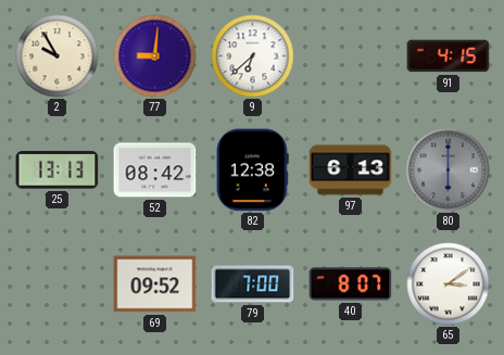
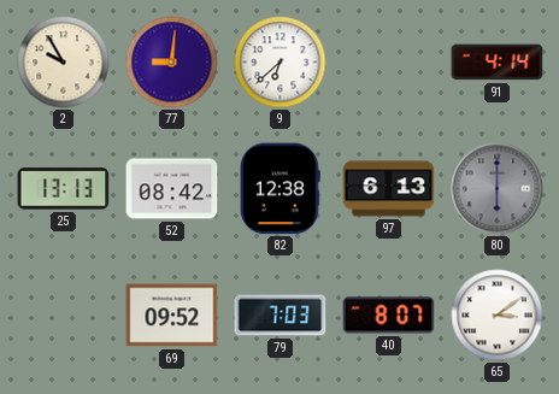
91: 4:15 -> 4:14
79: 7:00 -> 7:03
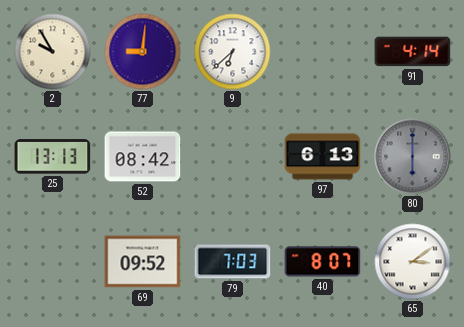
82: 12:38 -> none
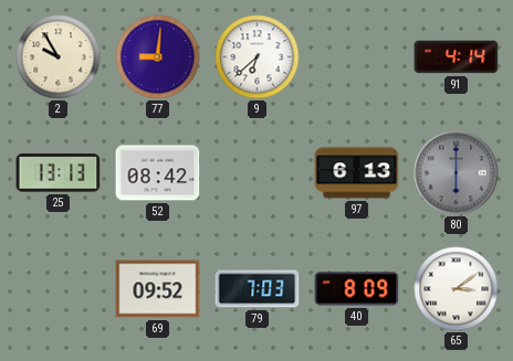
40: 8:07 -> 8:09
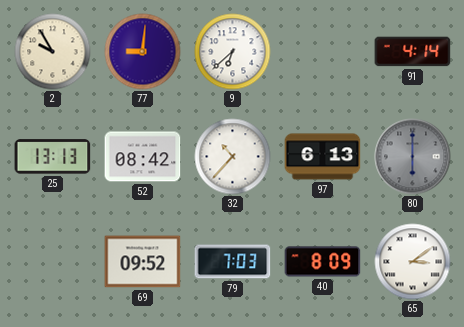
32: none -> 10:37
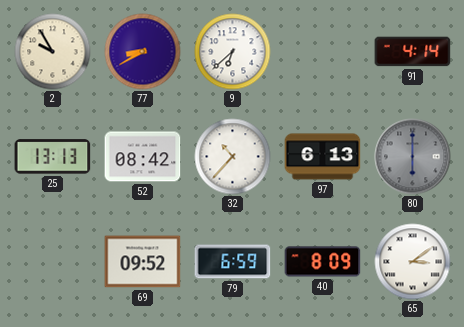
77: 9:01 -> 8:40
79: 7:03 -> 6:59
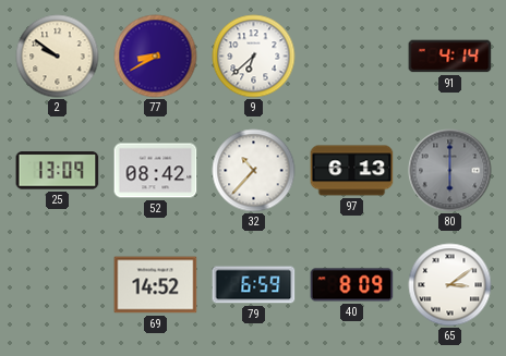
2: 9:55 -> 9:51
25: 13:13 -> 13:09
69: 09:52 -> 14:52
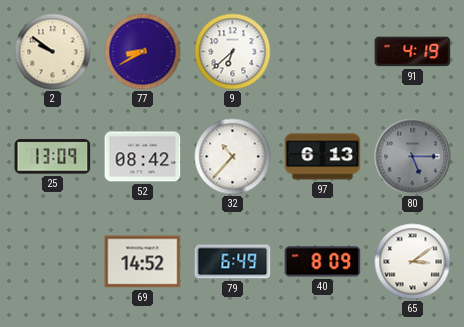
91: 4:14 -> 4:19
80: 6:00 -> 5:15
79: 6:59 -> 6:49
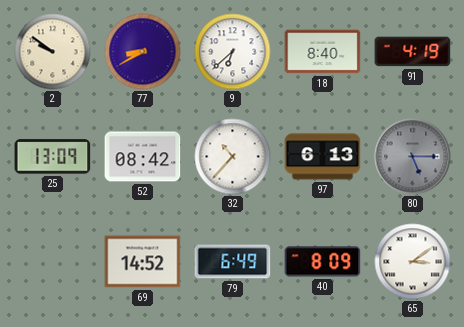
18: none -> 8:40
